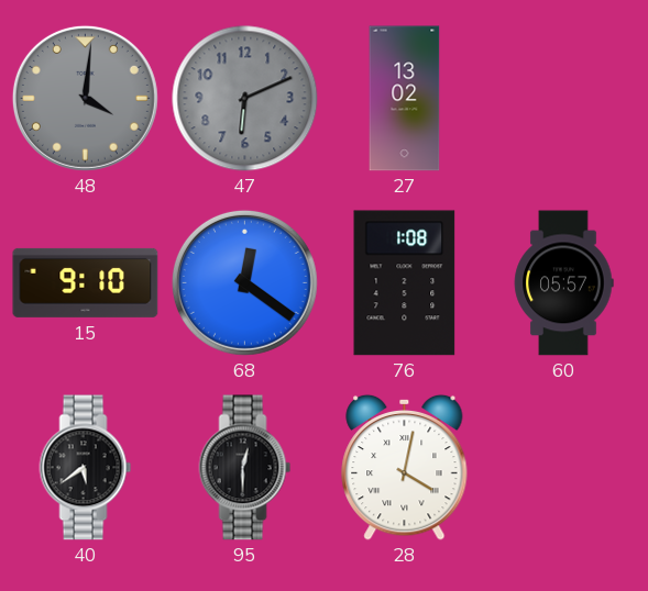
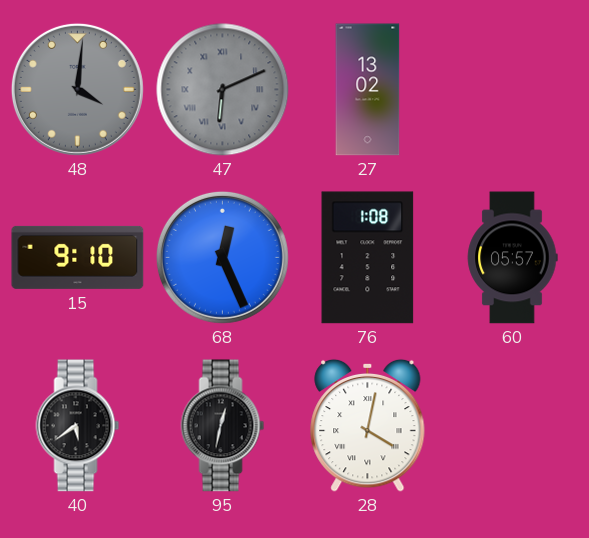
47 numerals: Arabic -> Roman
68: 12:21 -> 12:26
95: 12:30 -> 12:32
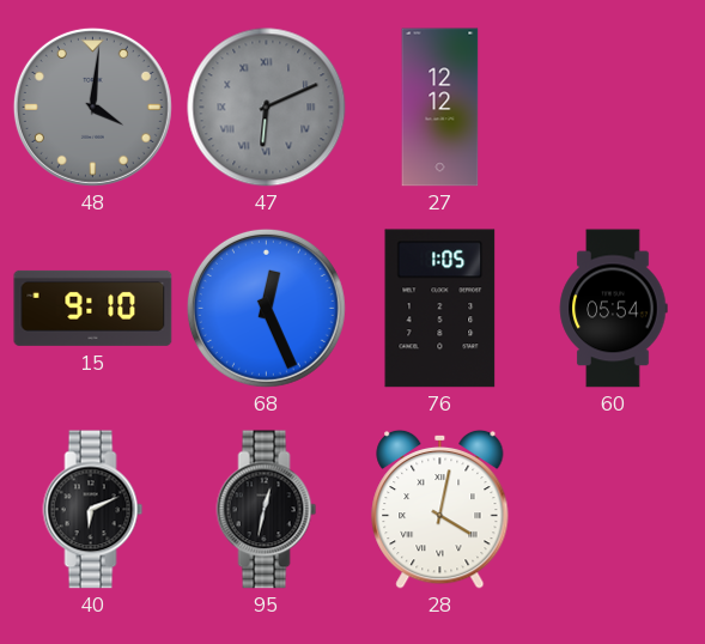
27: 13:02 -> 12:12
76: 1:08 -> 1:05
60: 05:57 -> 05:54
40: 5:39 -> 6:11
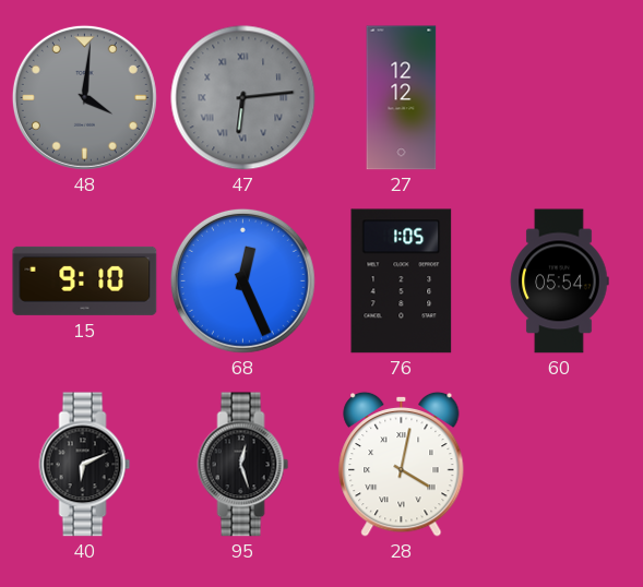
47: 6:11 -> 6:14
95: 12:32 -> 12:27
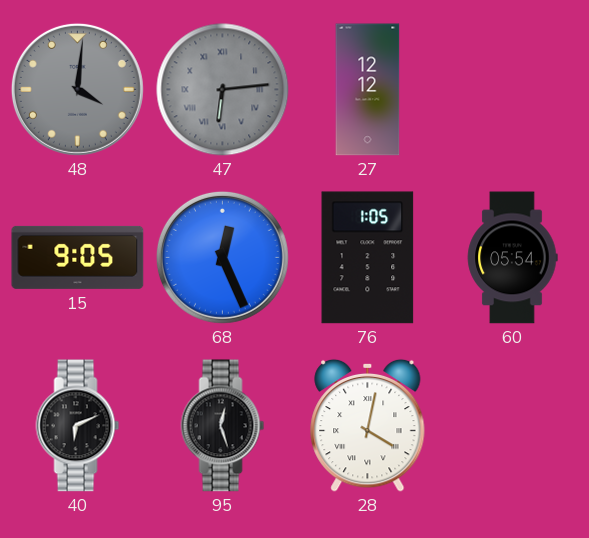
15: 9:10 -> 9:05
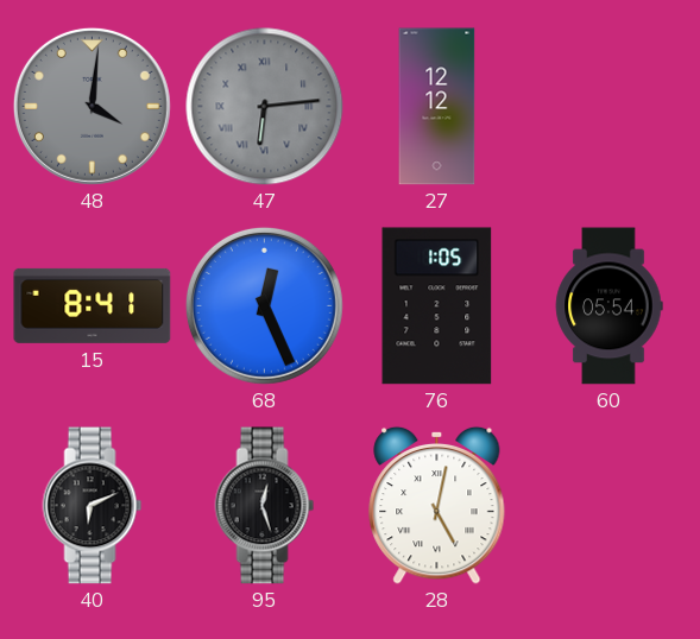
15: 9:05 -> 8:41
28: 4:02 -> 5:02
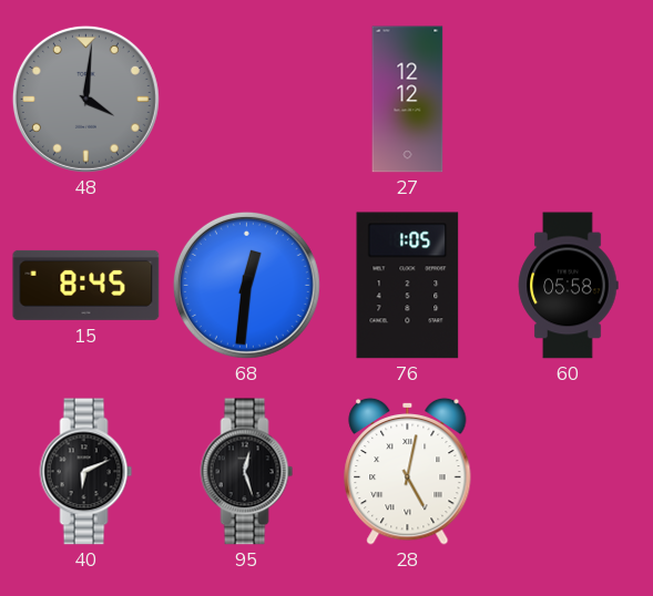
47: 6:14 -> none
15: 8:41 -> 8:45
68: 12:26 -> 12:31
60: 05:54 -> 05:58
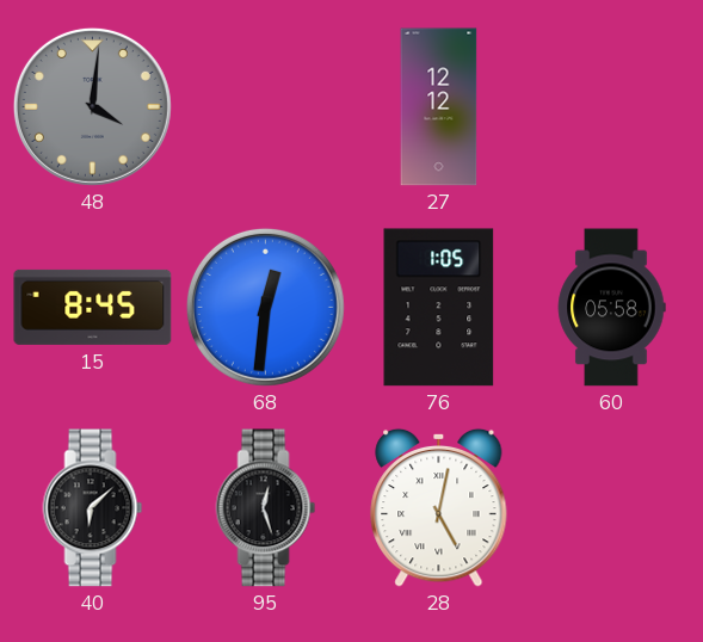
40: 6:11 -> 6:08
